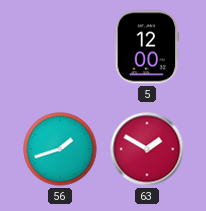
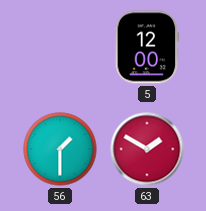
56: 1:42 -> 1:30
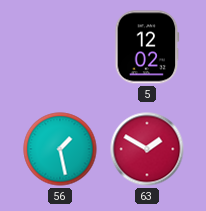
5: 12:00 -> 12:02
56: 1:30 -> 1:28
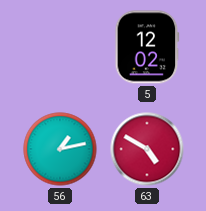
56: 1:28 -> 1:13
63: 1:50 -> 4:50
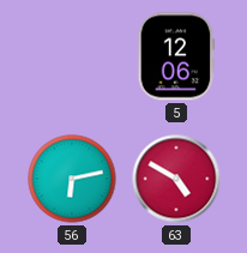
5: 12:02 -> 12:06
56: 1:13 -> 6:13
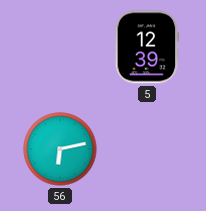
5: 12:06 -> 12:39
63: 4:50 -> none
